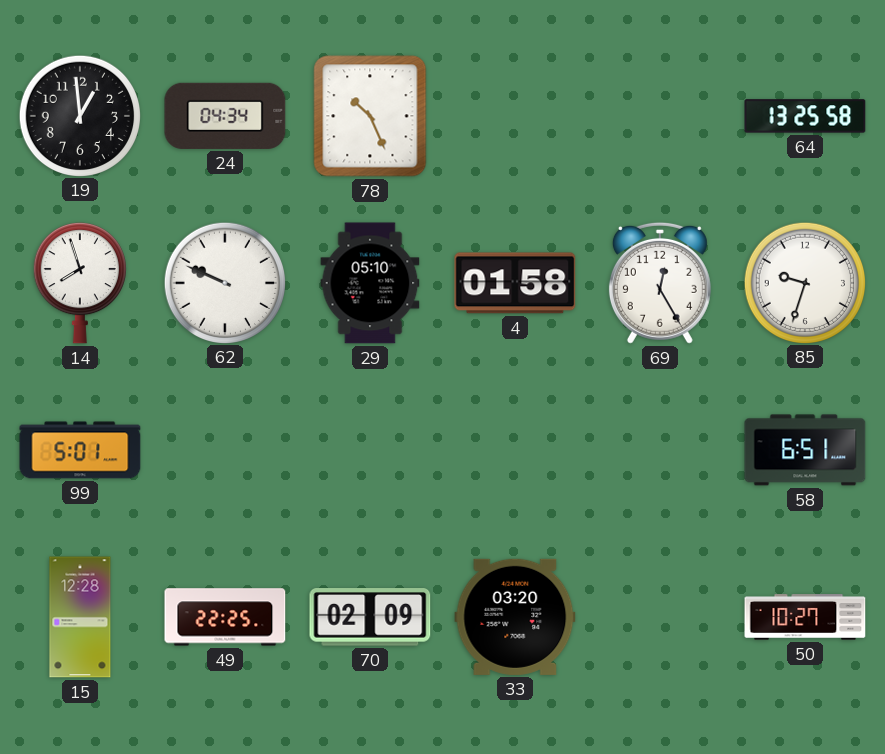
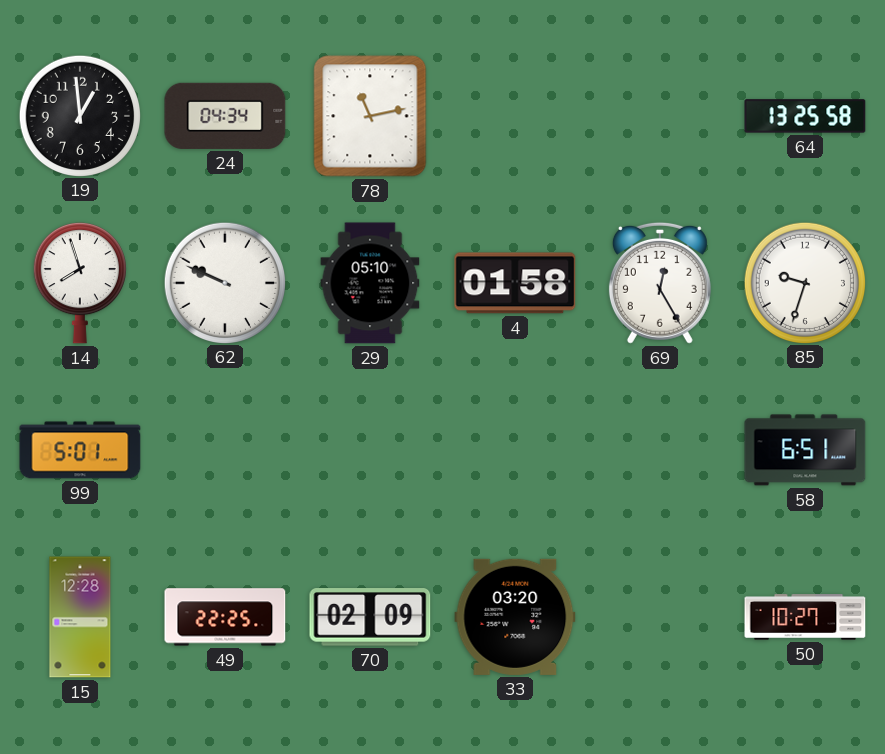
78: 10:26 -> 11:13
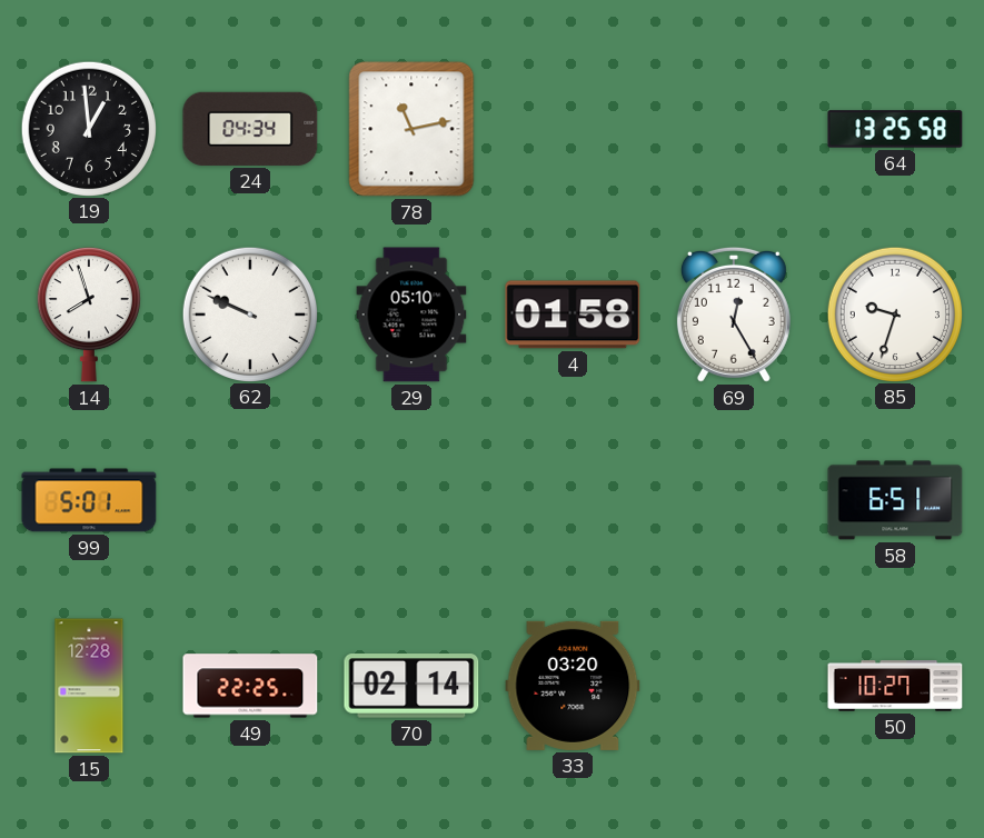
70: 02:09 -> 02:14
